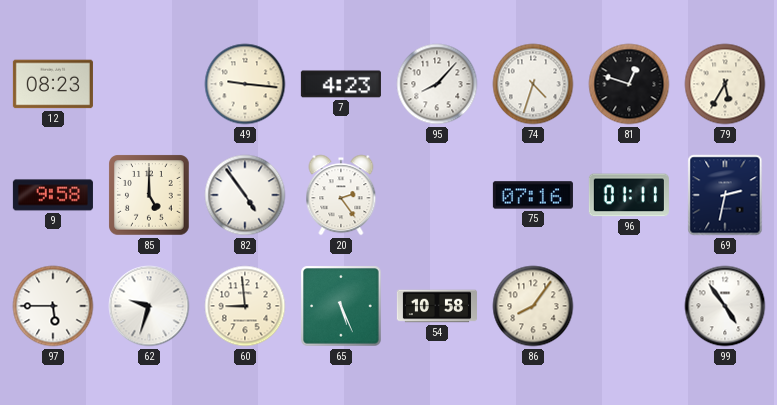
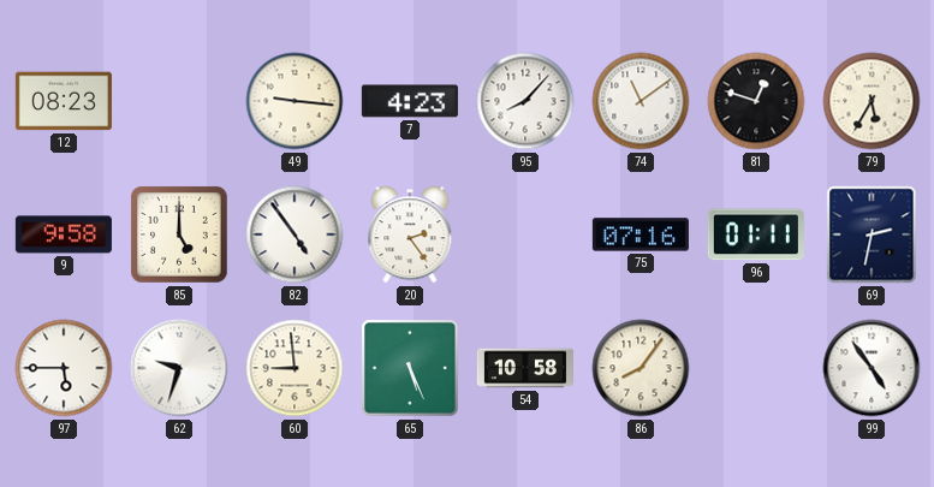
74: 4:33 -> 11:09
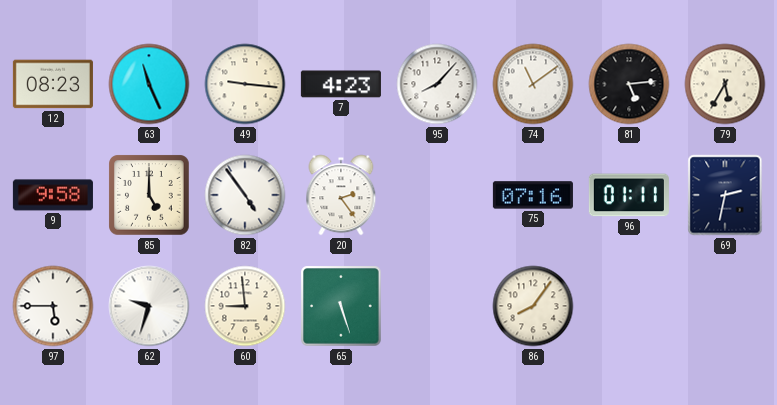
63: none -> 11:26
81: 12:48 -> 5:14
65: 5:26 -> 5:27
54: 10:58 -> none
99: 4:54 -> none
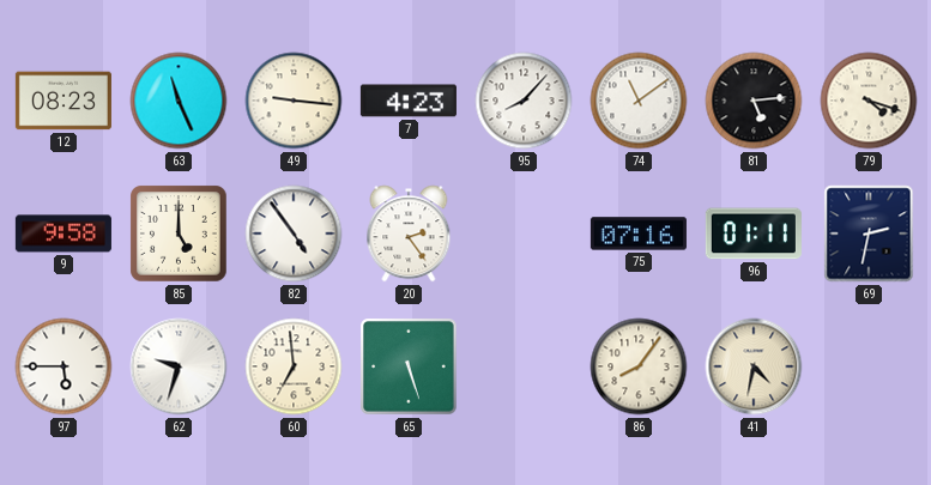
79: 5:35 -> 4:18
60: 8:59 -> 6:59
41: none -> 4:32
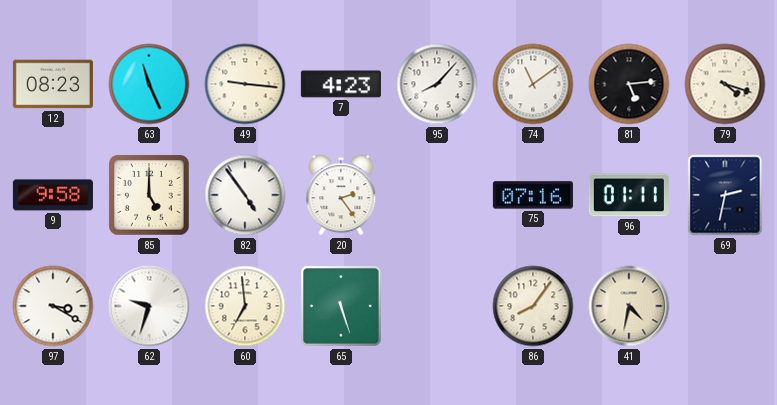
97: 5:45 -> 3:20
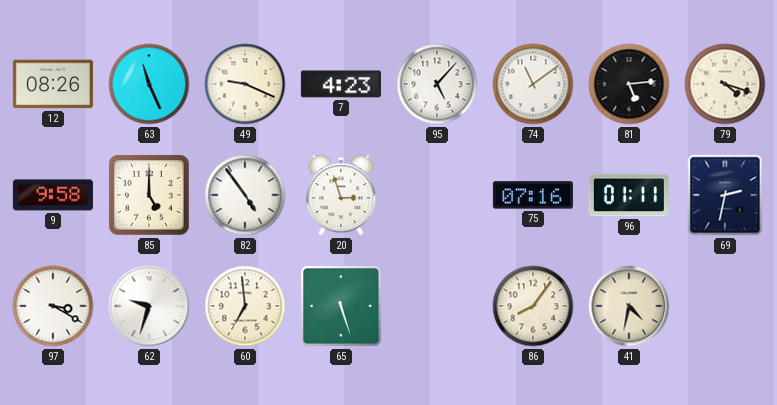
12: 08:23 -> 08:26
49: 9:16 -> 9:19
95: 8:07 -> 5:07
20: 2:24 -> 2:57
